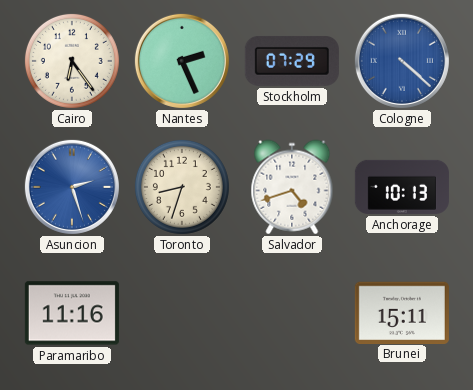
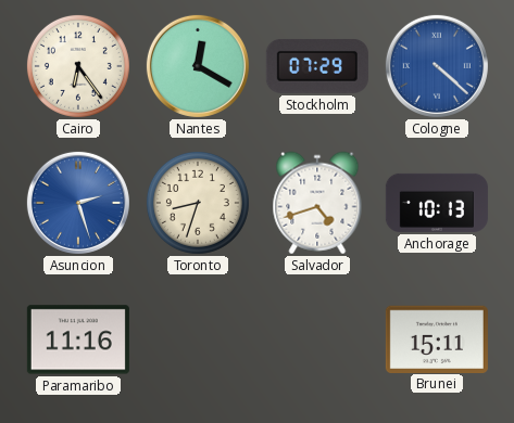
Nantes: 2:26 -> 12:20
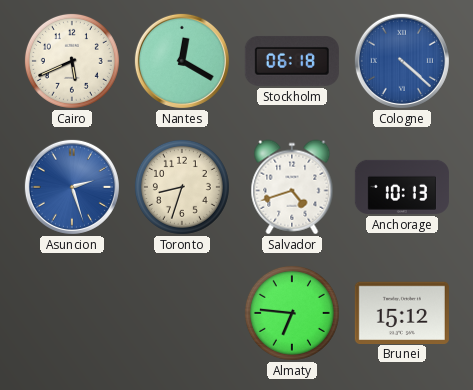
Cairo: 6:24 -> 5:41
Stockholm: 07:29 -> 06:18
Paramaribo: 11:16 -> none
Almaty: none -> 6:46
Brunei: 15:11 -> 15:12
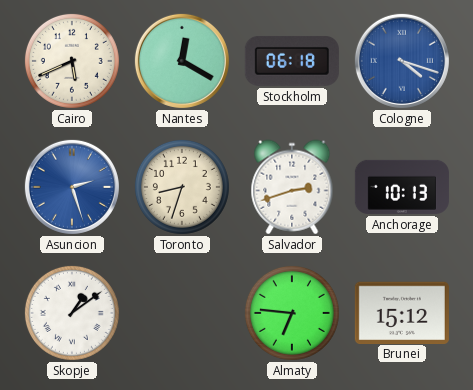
Cologne: 4:22 -> 4:18
Salvador: 4:42 -> 2:42
Skopje: none -> 1:09
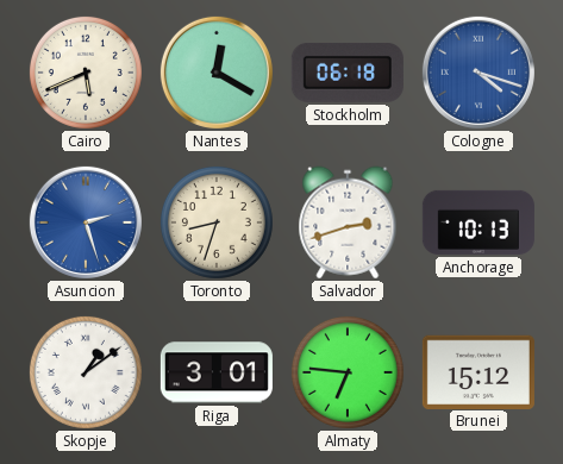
Riga: none -> 3:01
